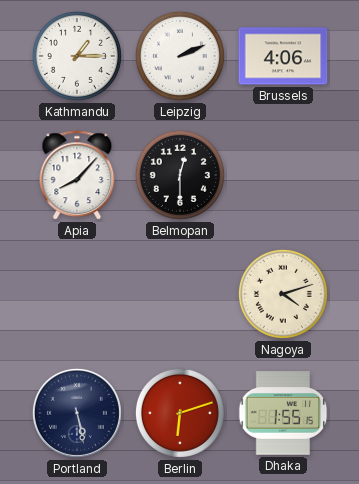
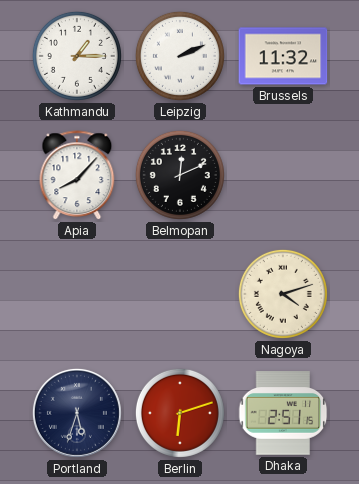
Brussels: 4:06 -> 11:32
Belmopan: 12:30 -> 12:11
Portland: 5:28 -> 5:33
Dhaka: 1:55 -> 2:51
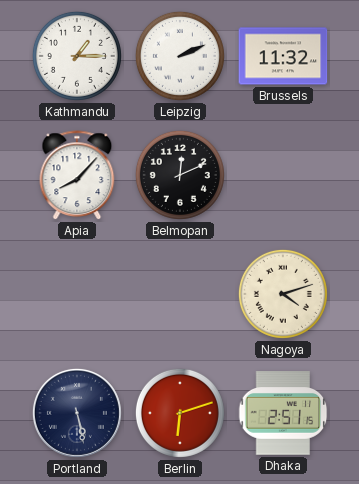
Portland: 5:33 -> 5:28
